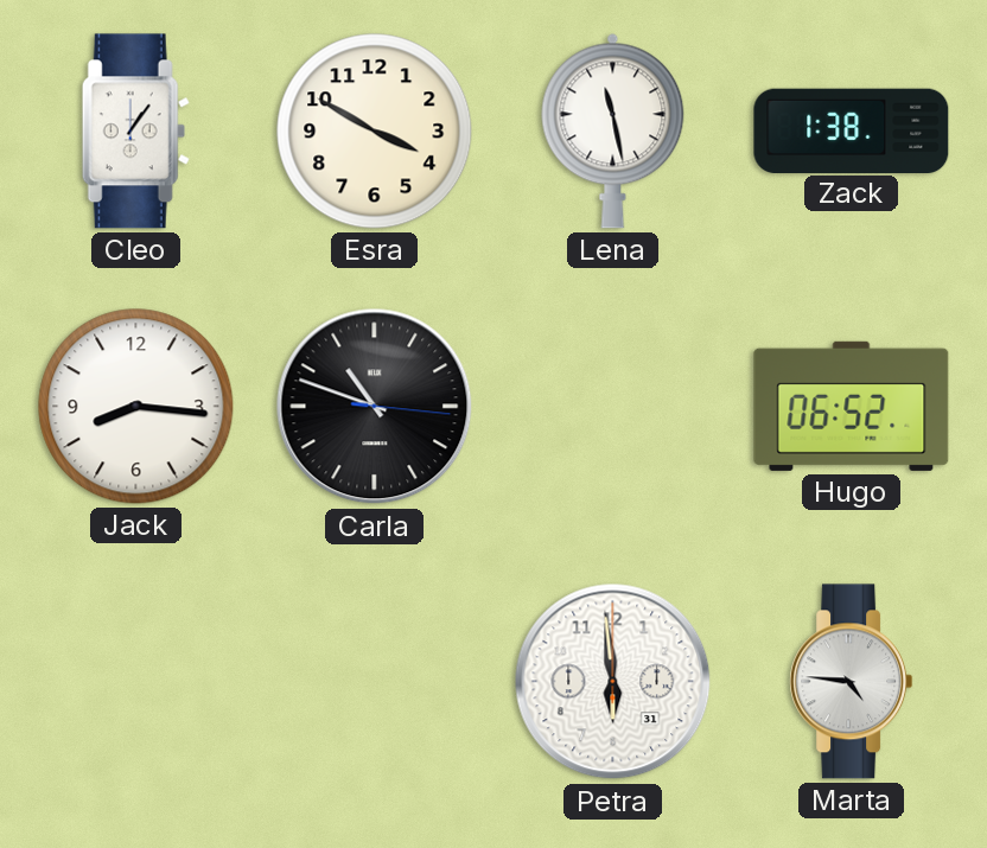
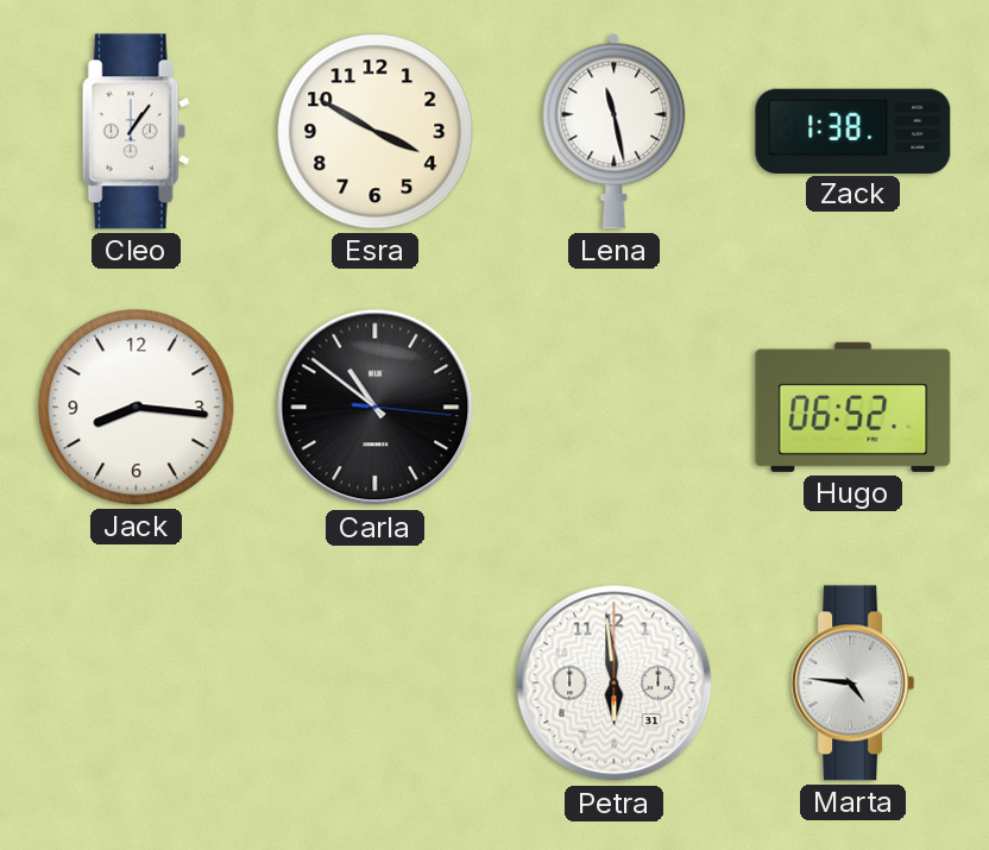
Carla: 10:48 -> 10:51
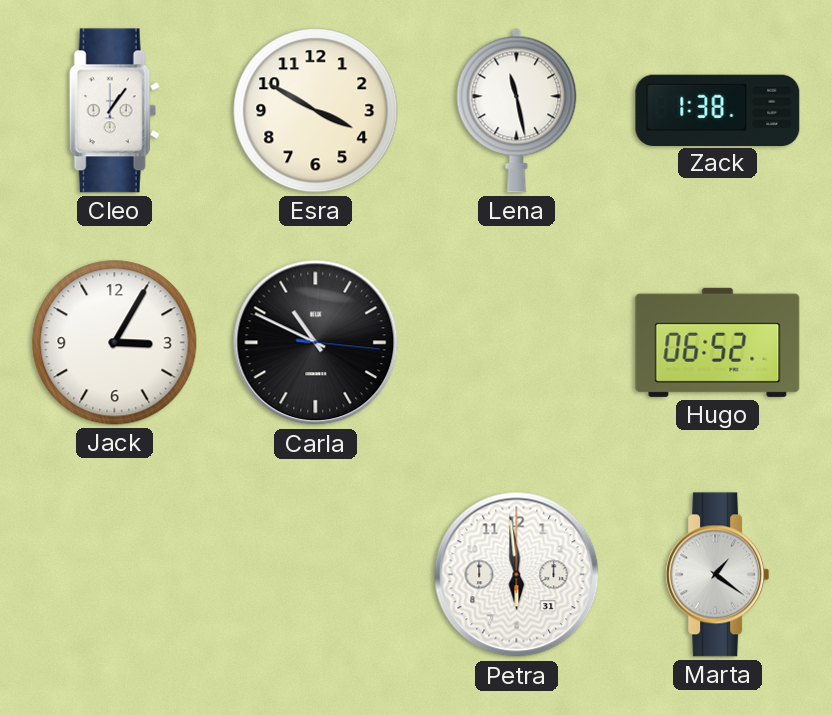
Jack: 8:16 -> 3:05
Carla: 10:51 -> 10:49
Marta: 4:46 -> 1:21
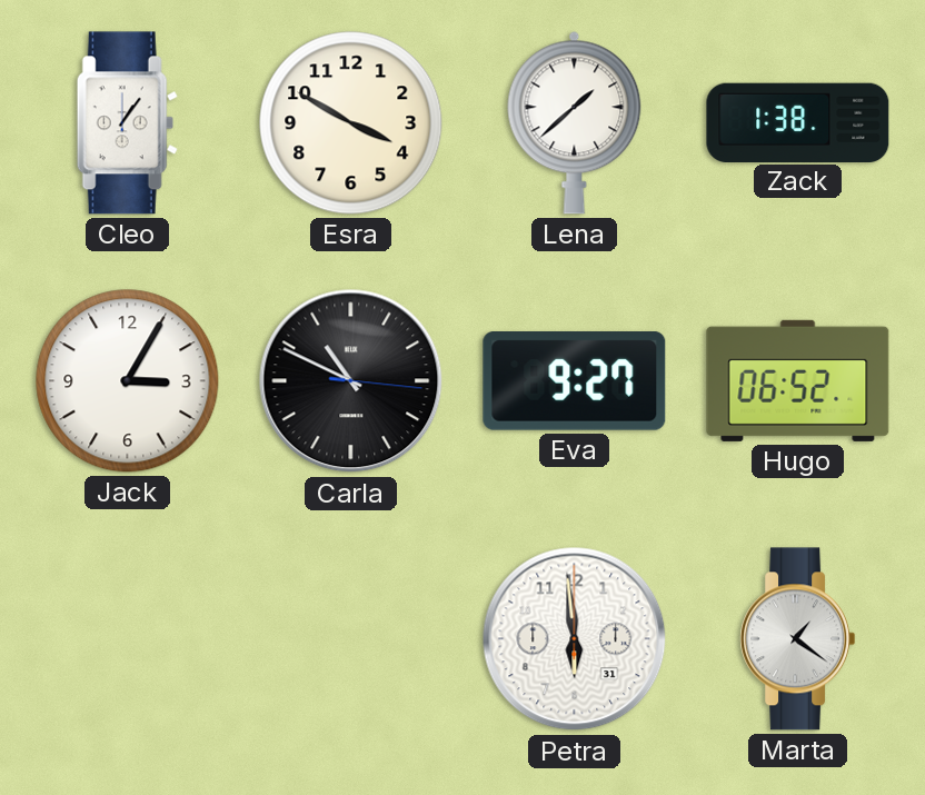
Lena: 11:28 -> 1:38
Eva: none -> 9:27
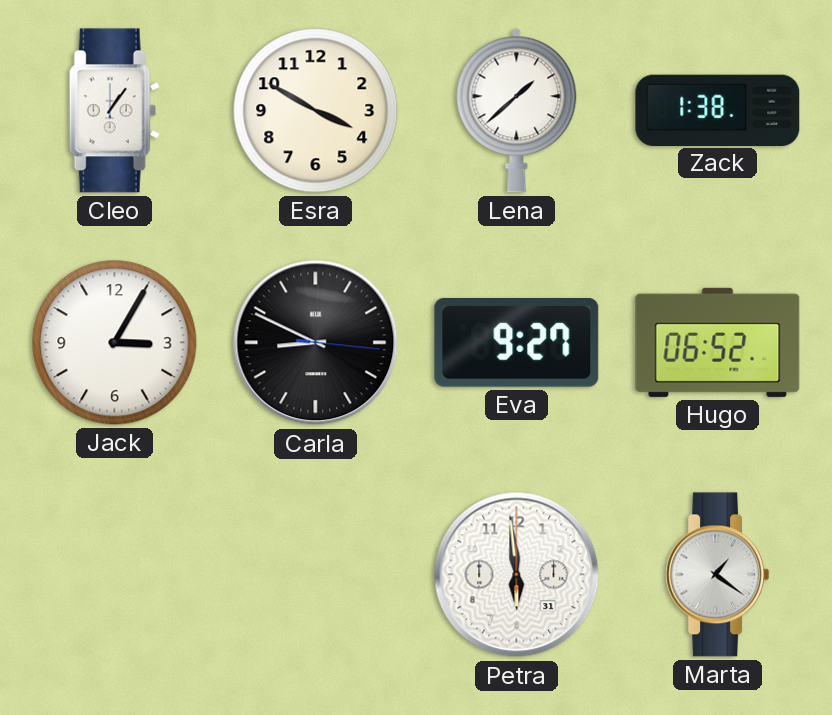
Carla: 10:49 -> 8:49
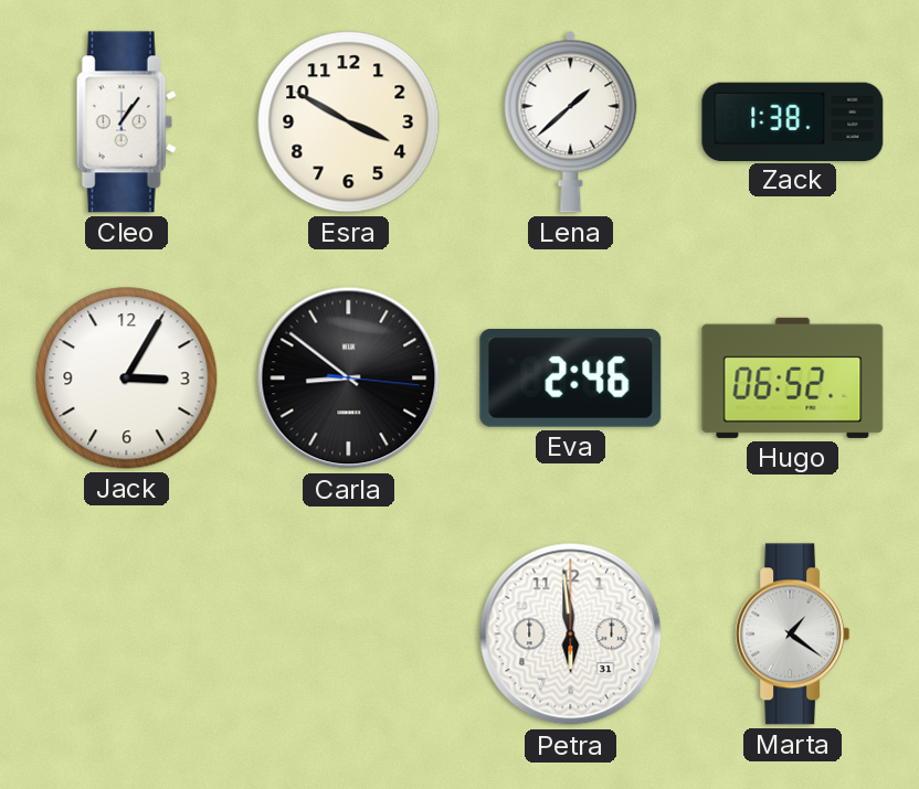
Carla: 8:49 -> 8:51
Eva: 9:27 -> 2:46
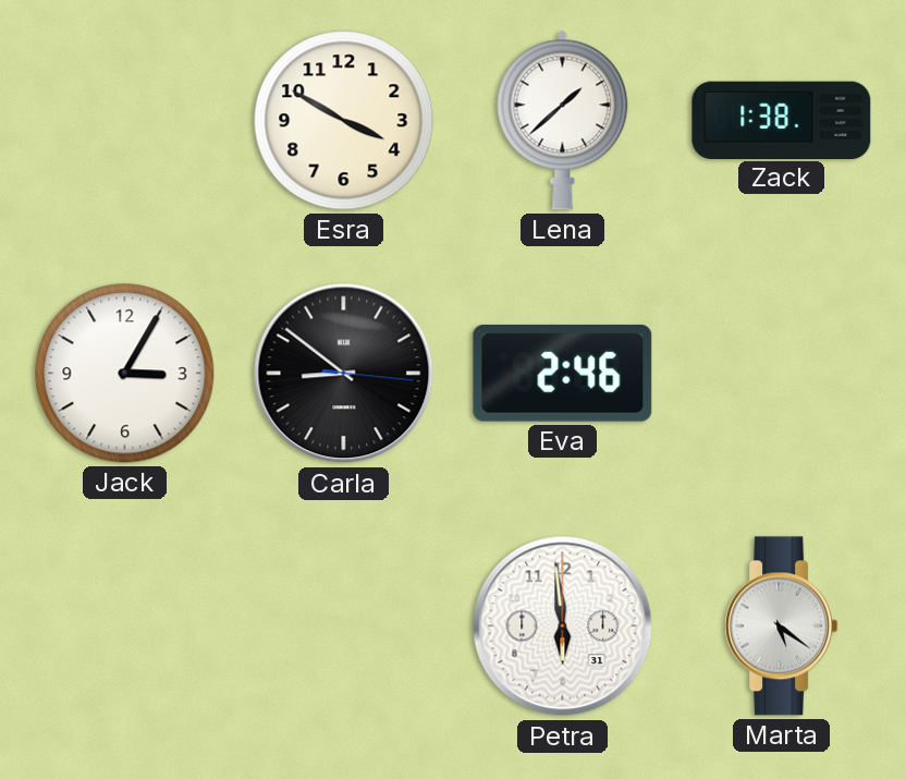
Cleo: 1:06 -> none
Hugo: 06:52 -> none
Marta: 1:21 -> 5:21
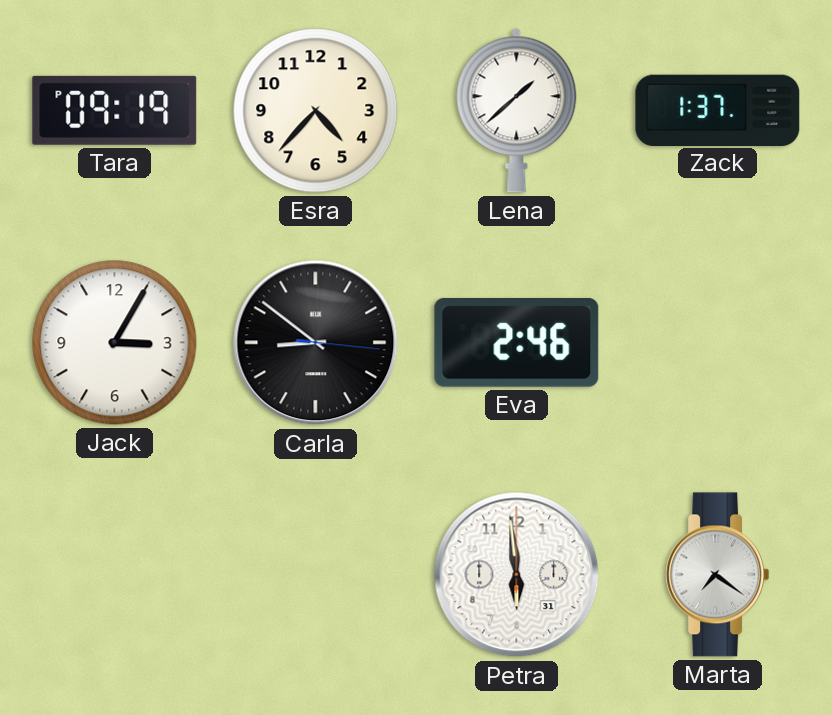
Tara: none -> 09:19
Esra: 3:50 -> 4:37
Zack: 1:38 -> 1:37
Marta: 5:21 -> 7:21
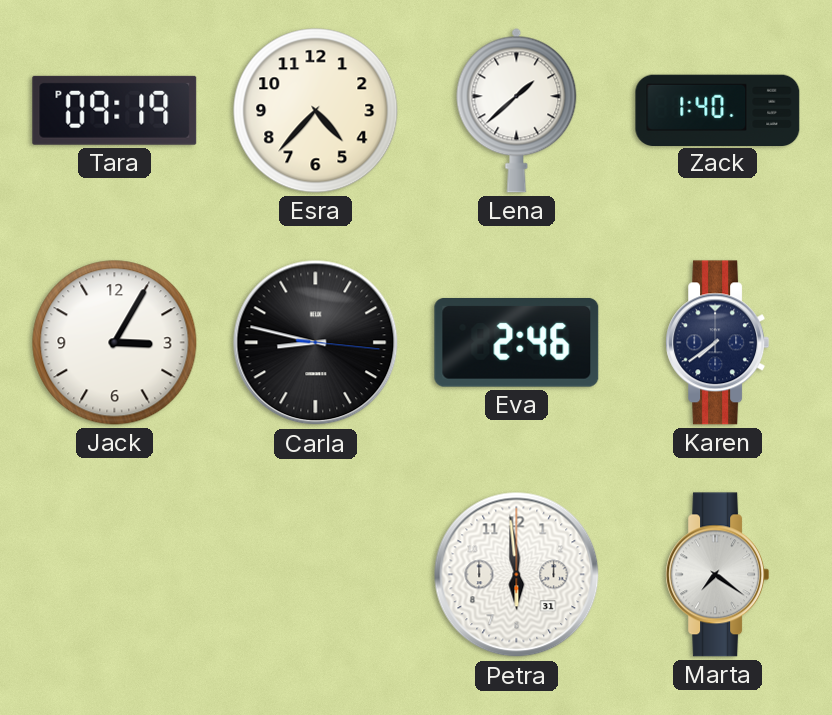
Zack: 1:37 -> 1:40
Carla: 8:51 -> 8:47
Karen: none -> 7:39
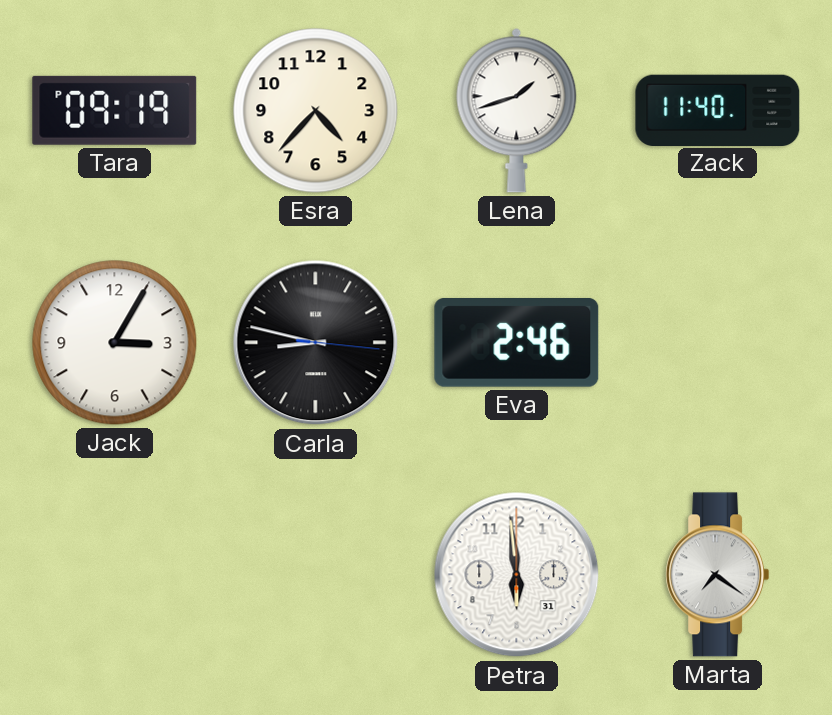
Lena: 1:38 -> 1:42
Zack: 1:40 -> 11:40
Karen: 7:39 -> none
